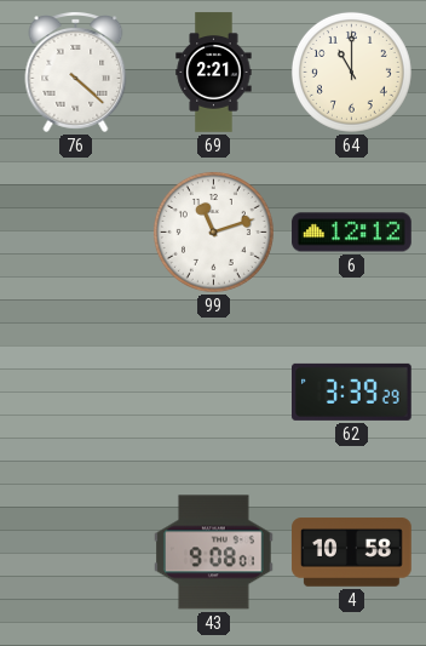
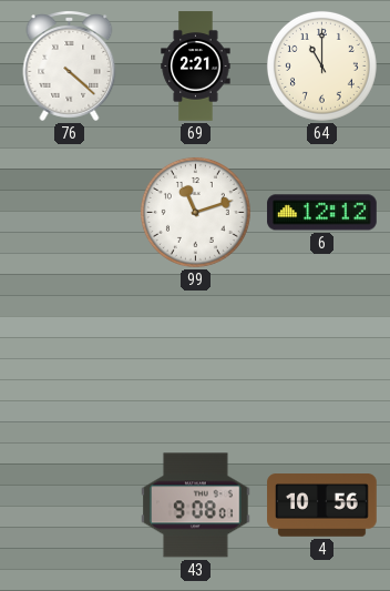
62: 3:39 -> none
4: 10:58 -> 10:56
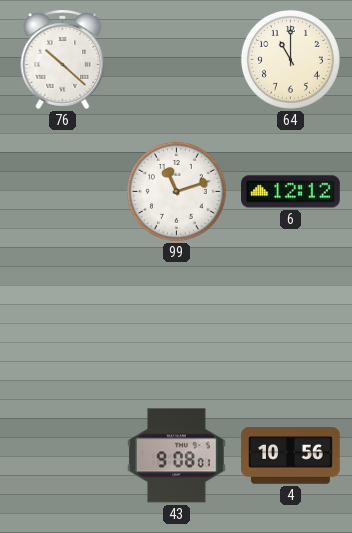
76: 4:22 -> 10:22
69: 2:21 -> none
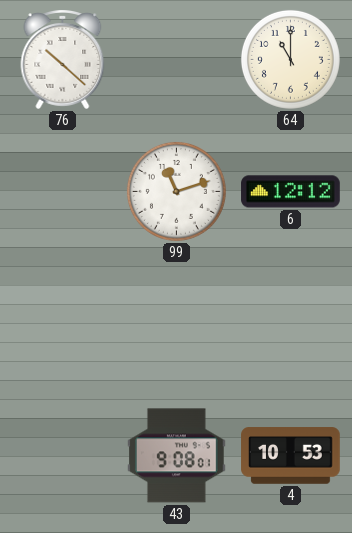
4: 10:56 -> 10:53
